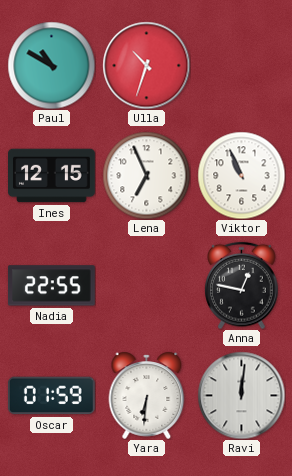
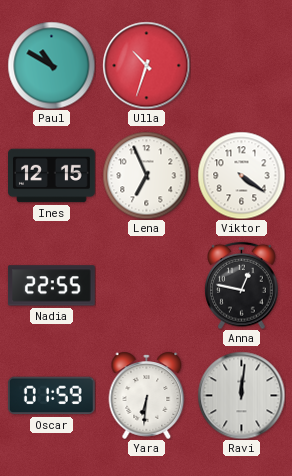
Viktor: 10:56 -> 4:21
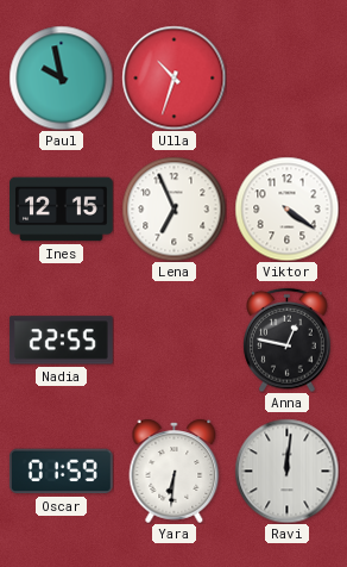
Paul: 10:50 -> 9:58
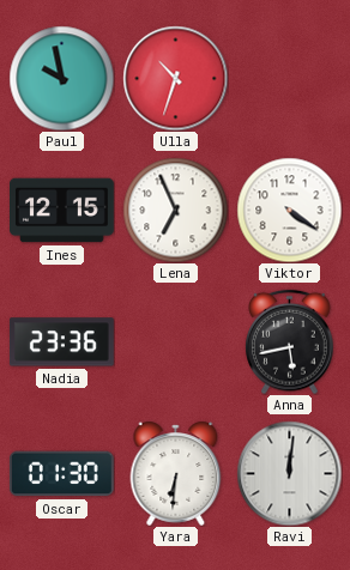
Nadia: 22:55 -> 23:36
Anna: 12:47 -> 5:43
Oscar: 01:59 -> 01:30
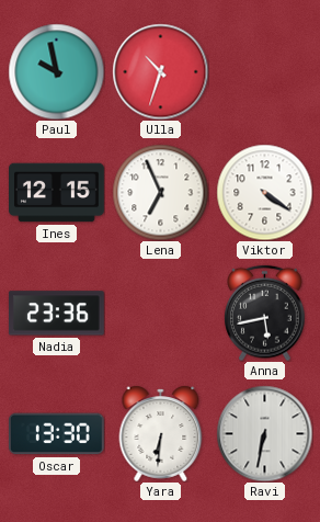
Oscar: 01:30 -> 13:30
Ravi: 12:01 -> 6:32
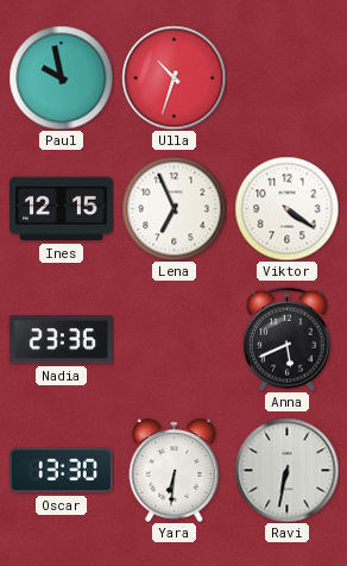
Anna: 5:43 -> 5:41
